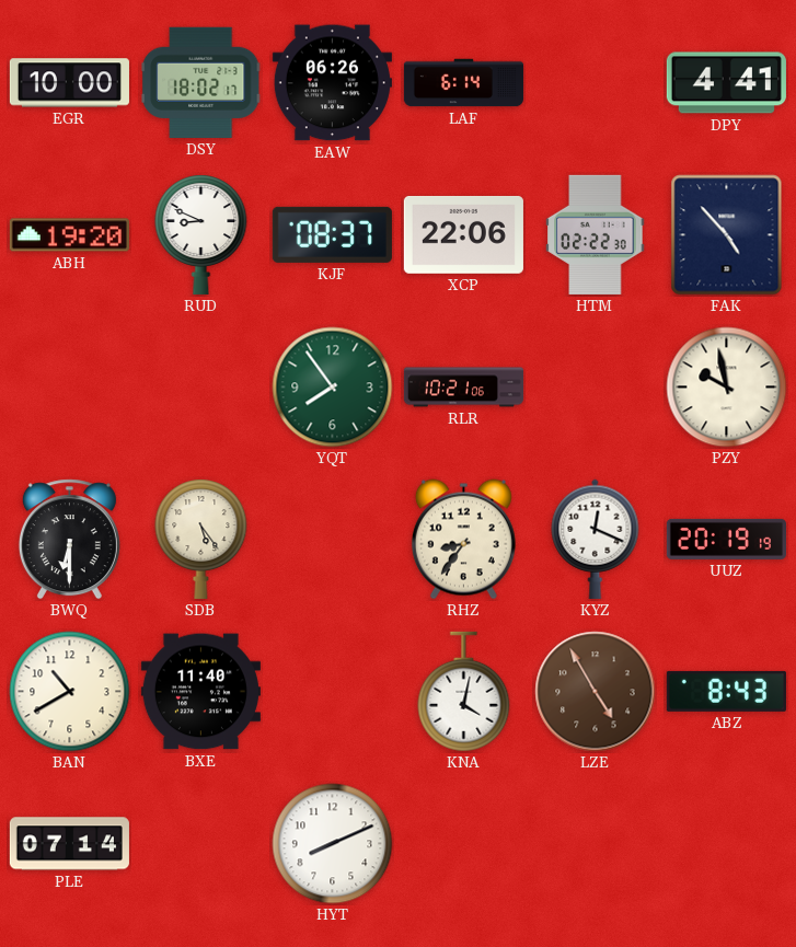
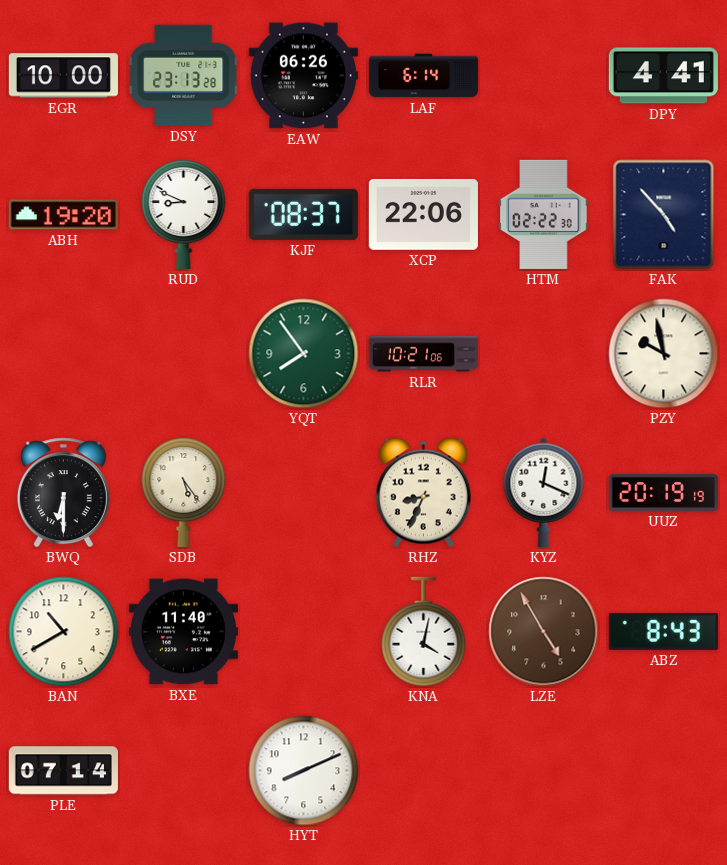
DSY: 18:02 -> 23:13
RHZ: 8:36 -> 8:34
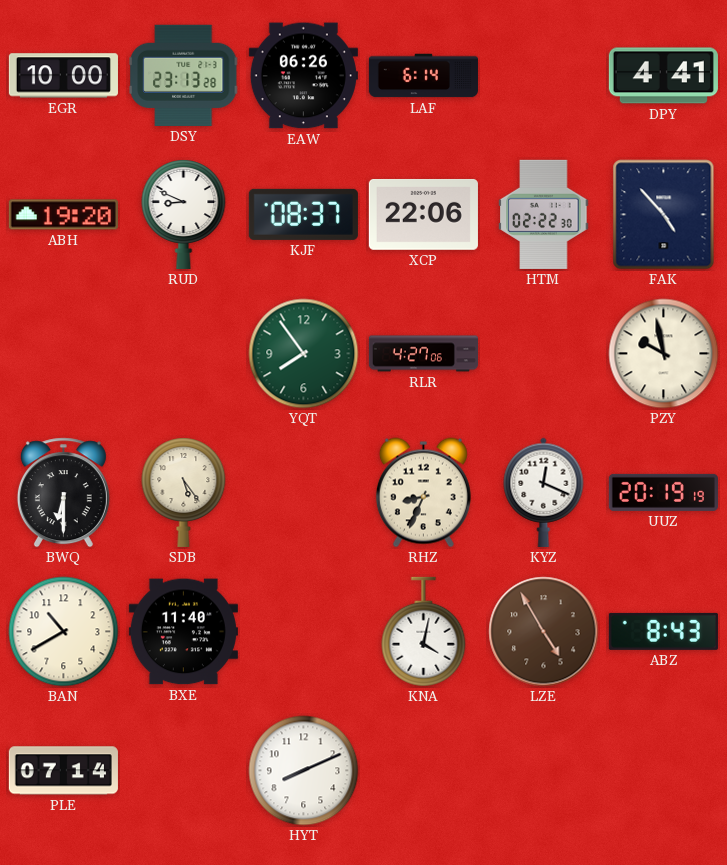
RLR: 10:21 -> 4:27
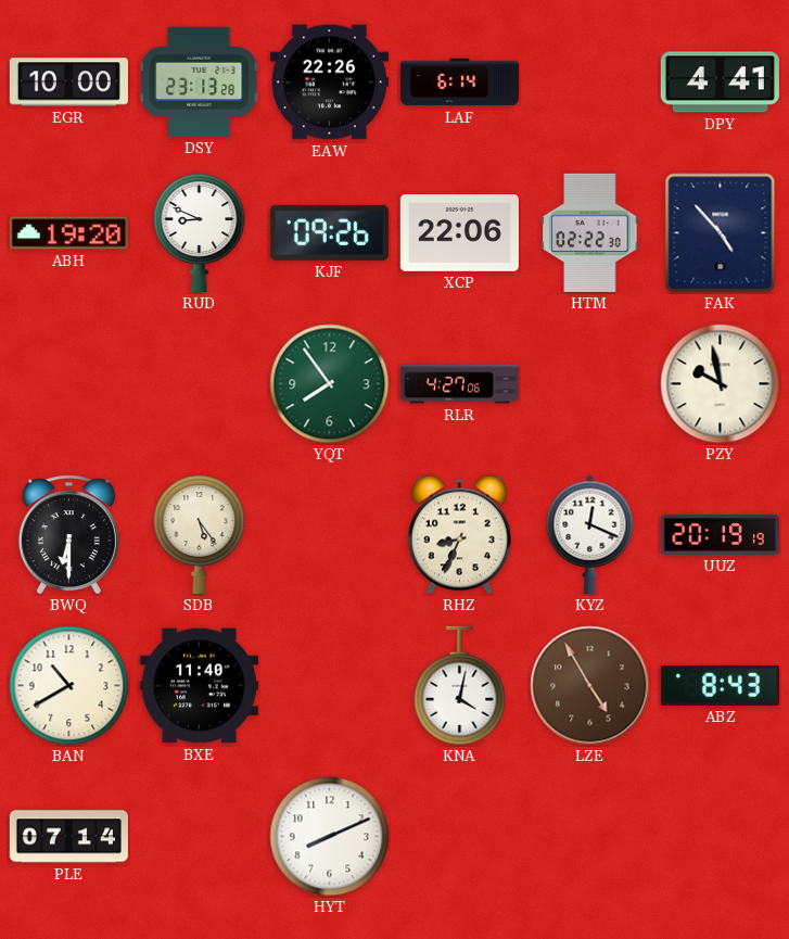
EAW: 06:26 -> 22:26
KJF: 08:37 -> 09:26
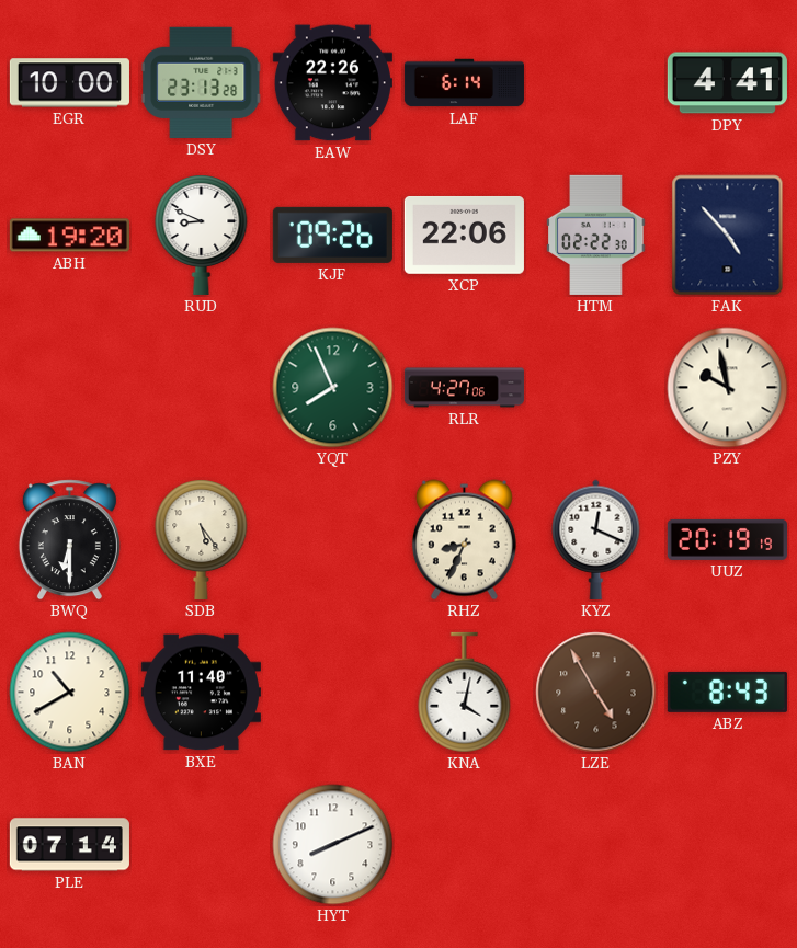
YQT: 7:54 -> 7:56
